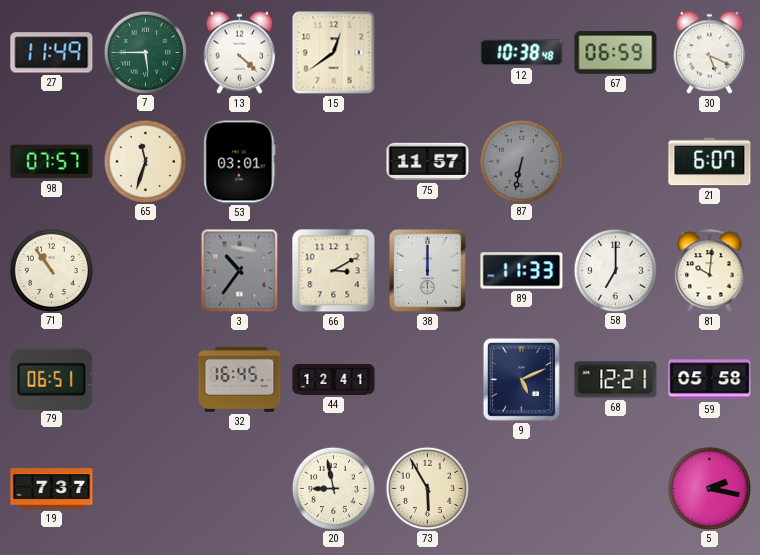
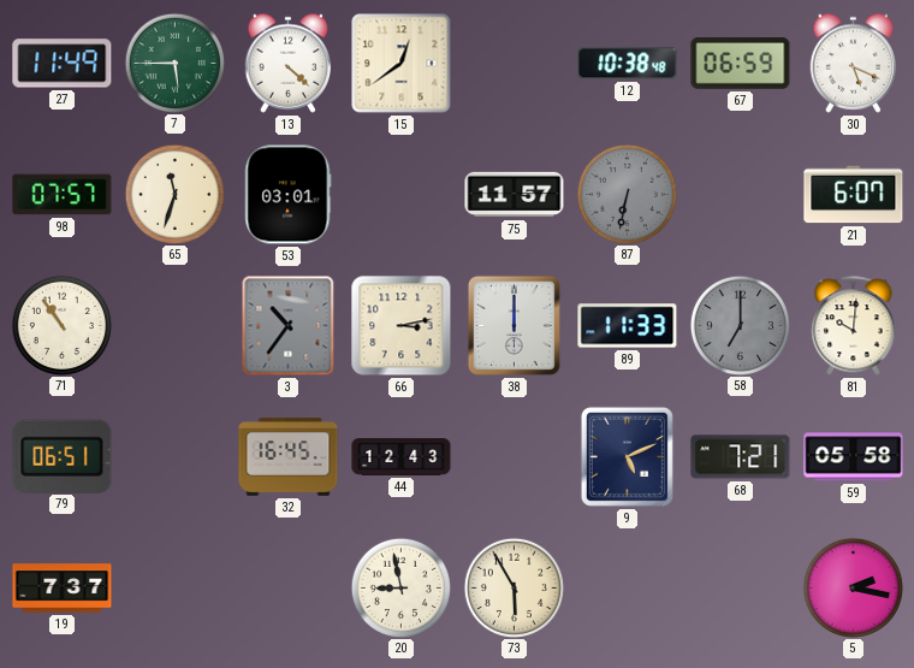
66: 3:10 -> 3:13
58 dial: white -> grey
44: 12:41 -> 12:43
68: 12:21 -> 7:21
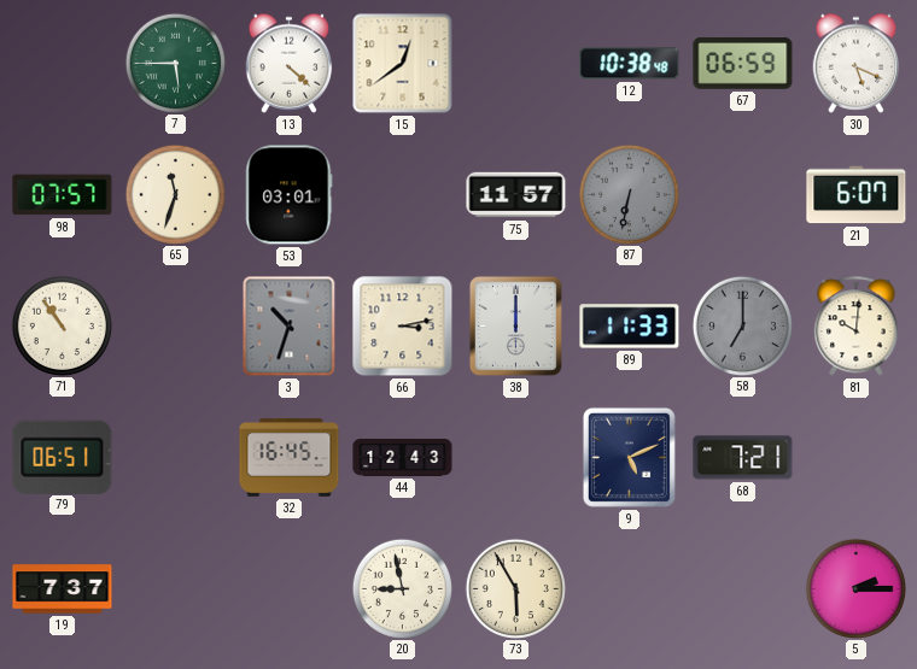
27: 11:49 -> none
3: 10:36 -> 10:33
59: 05:58 -> none
5: 2:17 -> 2:15
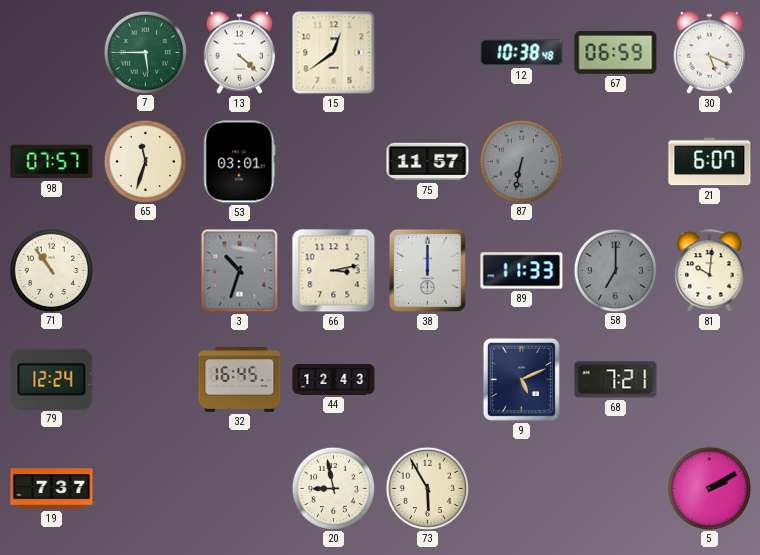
79: 06:51 -> 12:24
5: 2:15 -> 2:10
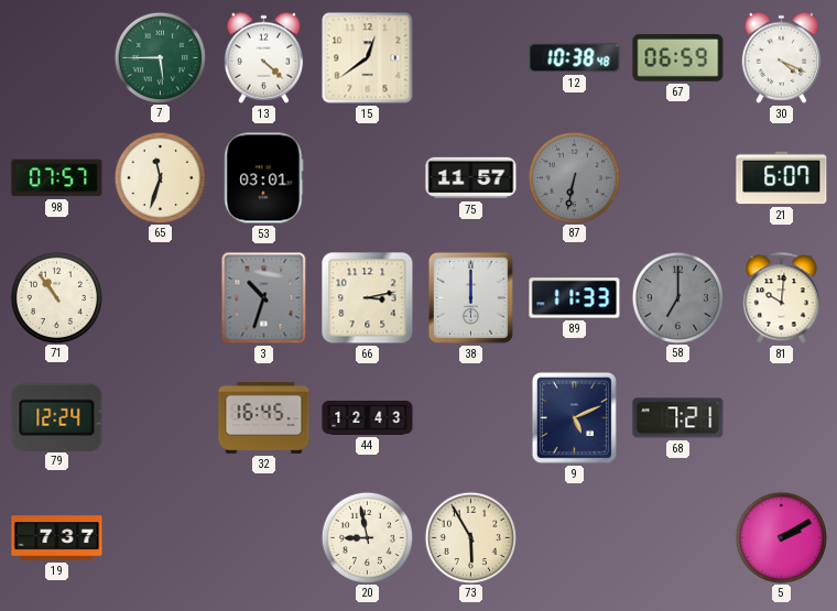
30: 5:19 -> 4:19
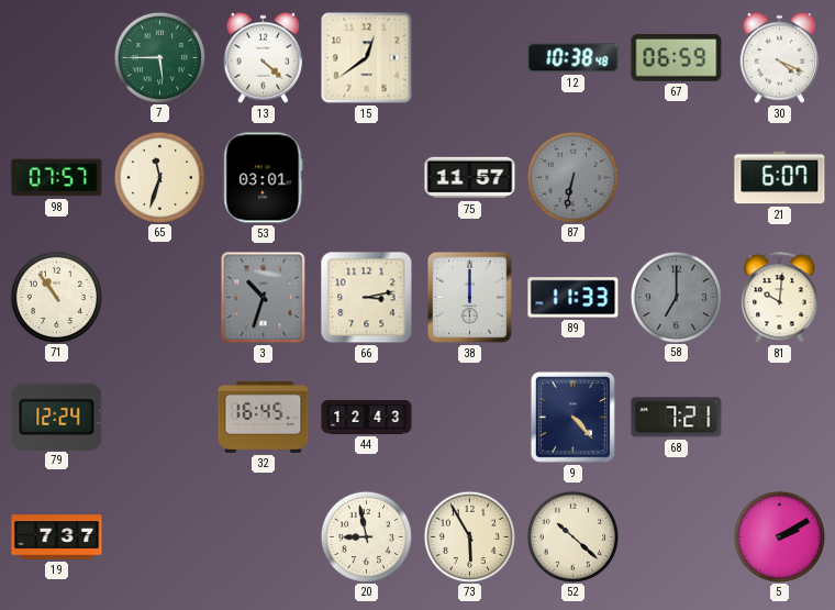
9: 5:11 -> 4:23
52: none -> 10:22
